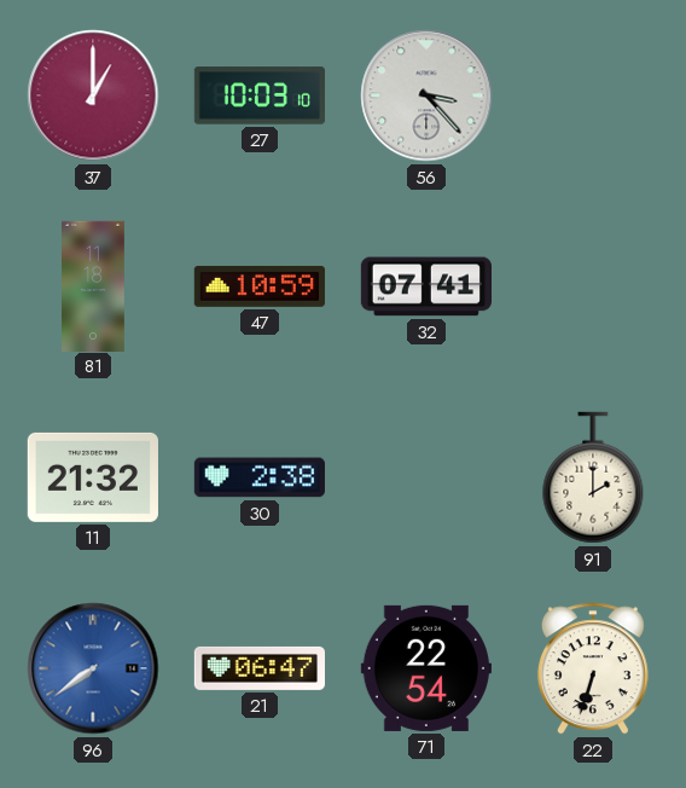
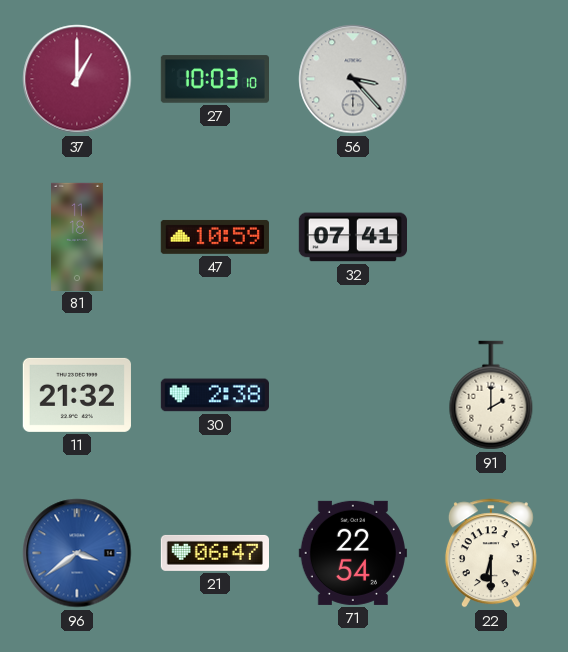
96: 7:39 -> 3:39
22: 6:33 -> 6:30
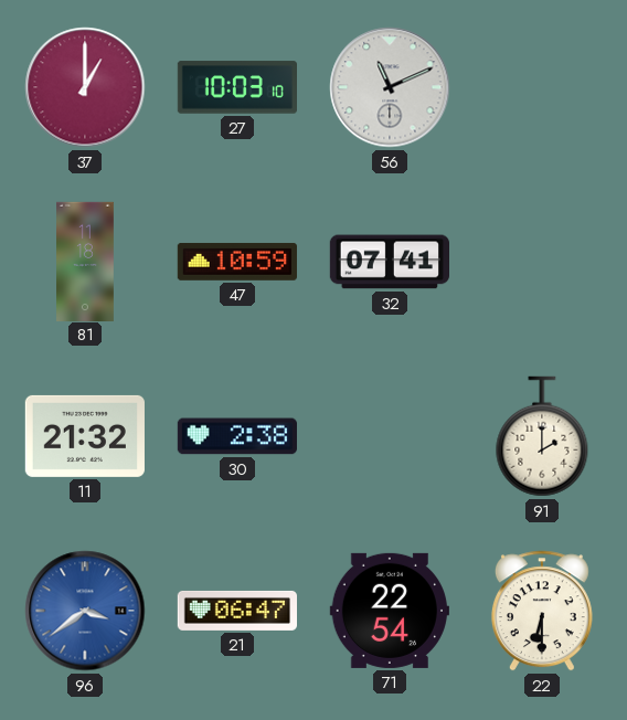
56: 3:23 -> 11:11
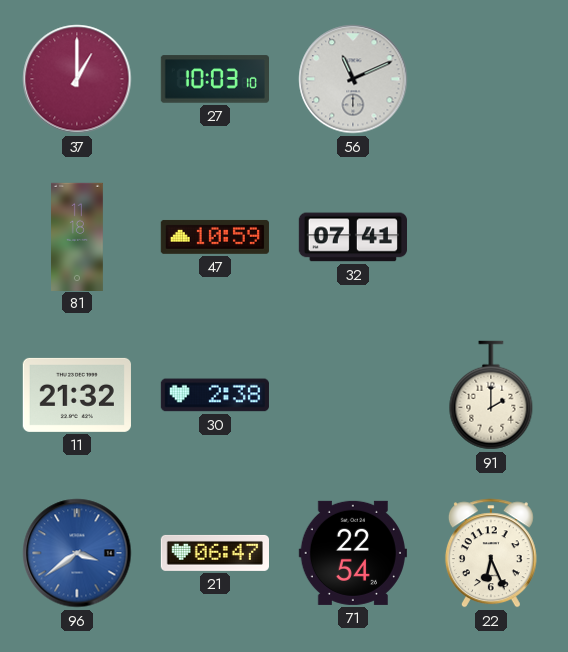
22: 6:30 -> 6:26
